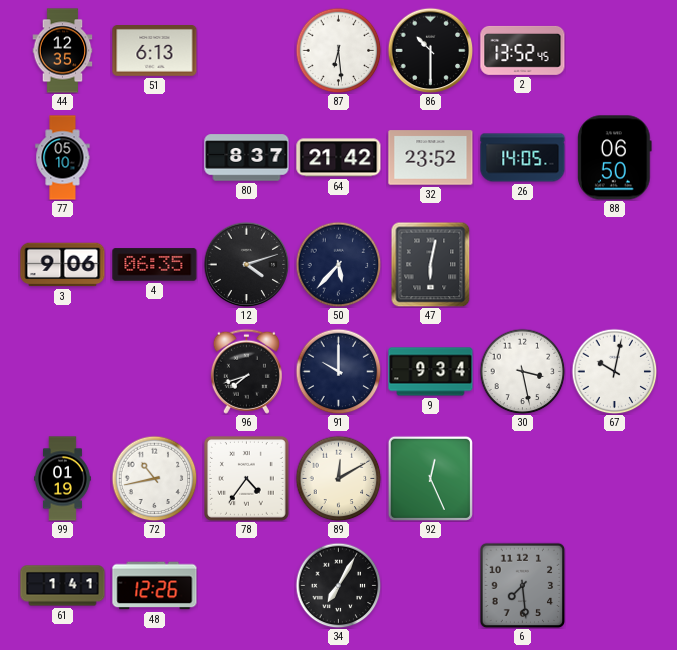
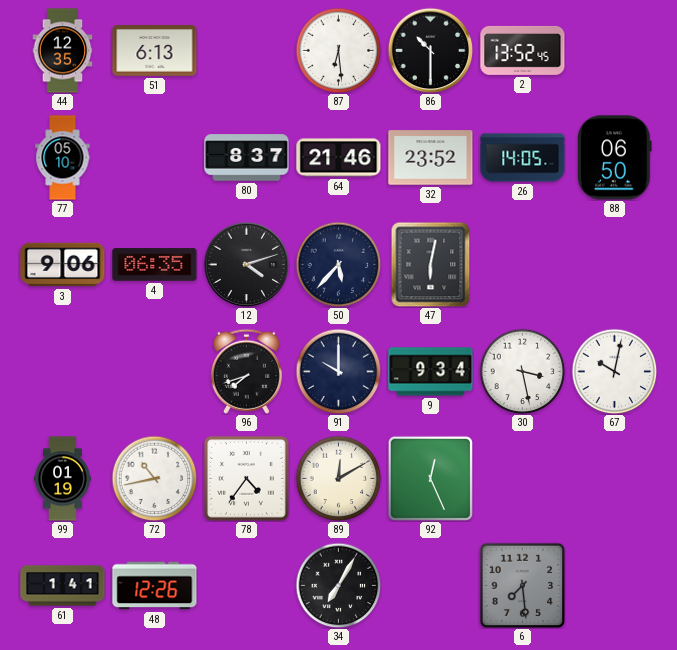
64: 21:42 -> 21:46
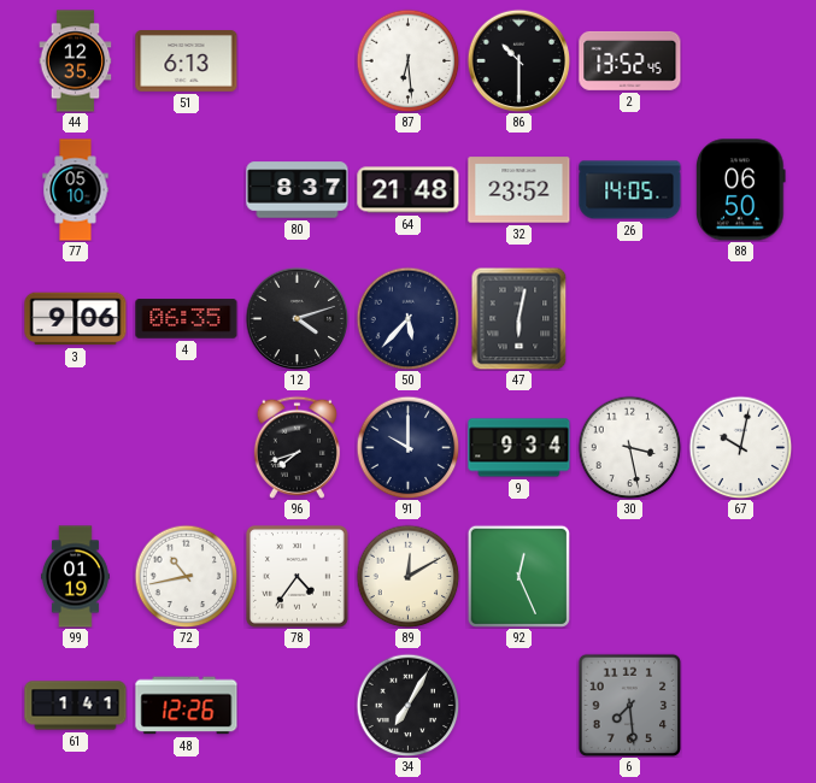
64: 21:46 -> 21:48
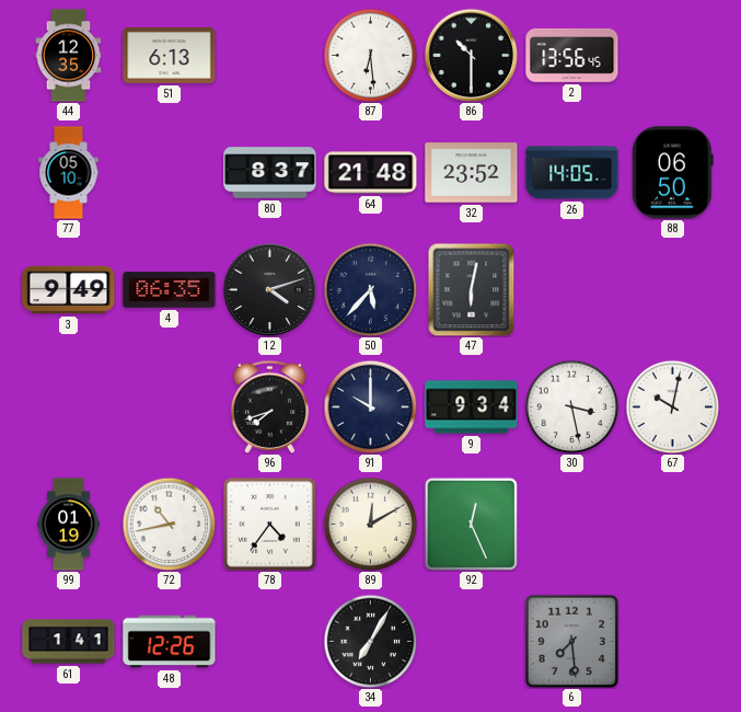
2: 13:52 -> 13:56
3: 9:06 -> 9:49
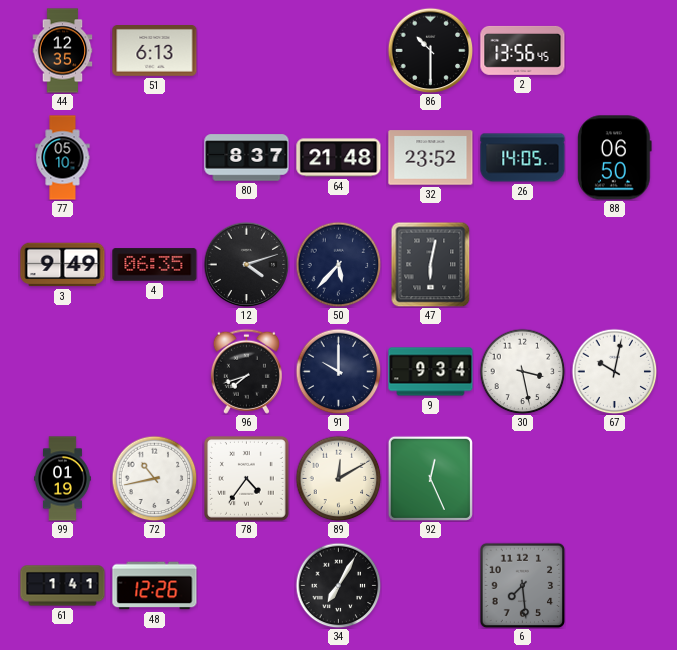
87: 6:29 -> none
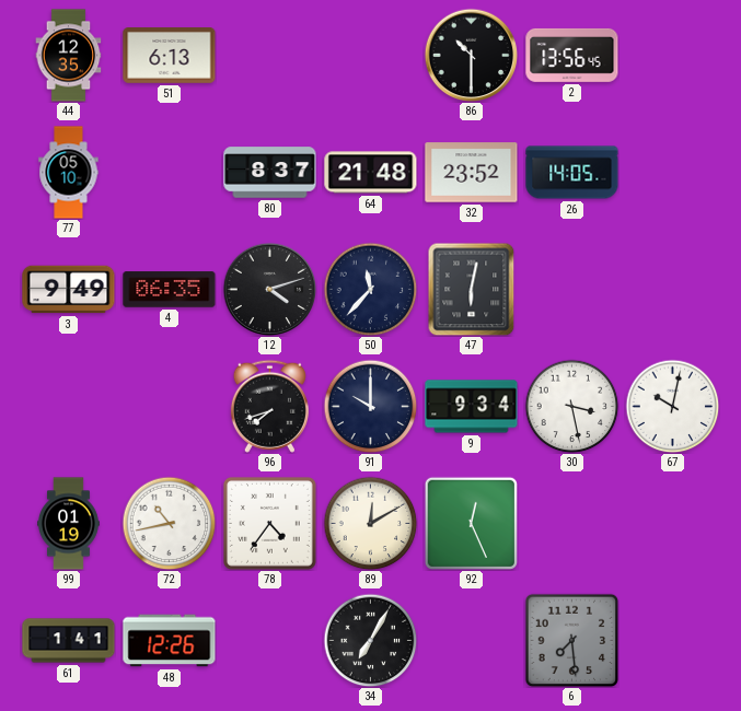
88: 06:50 -> none
50: 5:37 -> 11:37
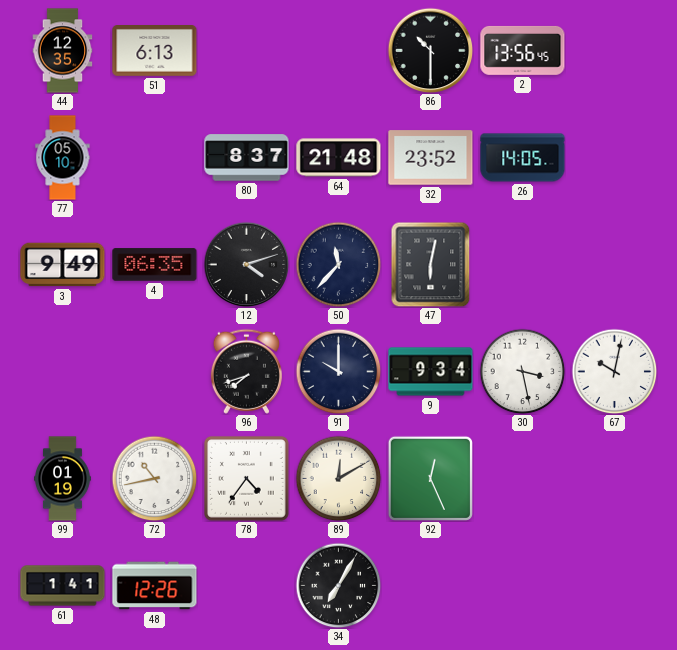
6: 7:29 -> none
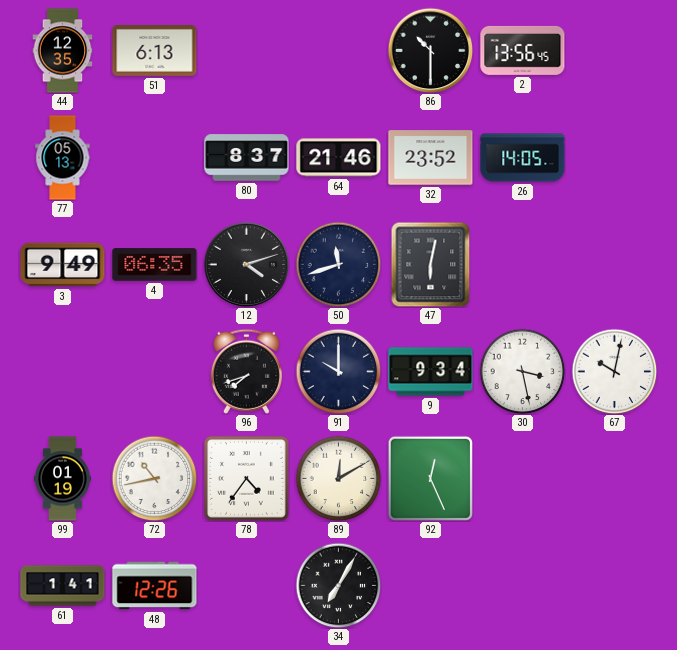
77: 05:10 -> 05:13
64: 21:48 -> 21:46
50: 11:37 -> 11:42
